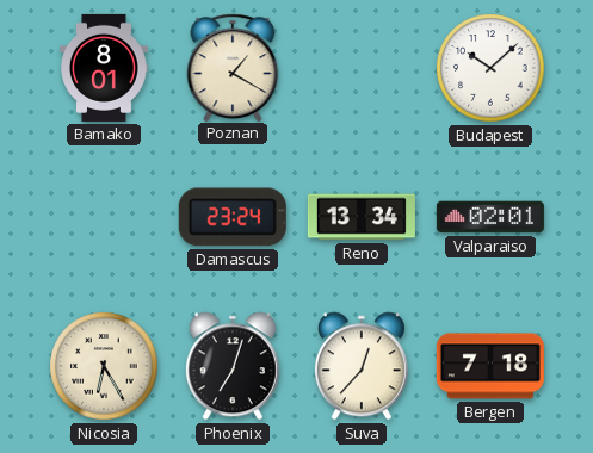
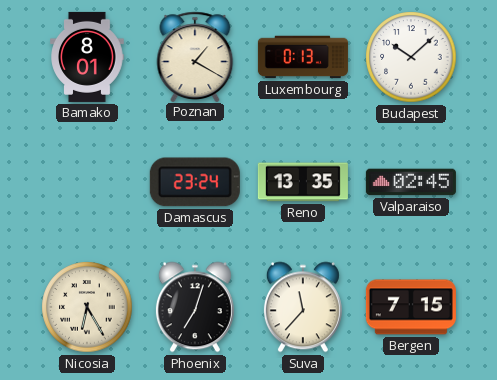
Luxembourg: none -> 0:13
Reno: 13:34 -> 13:35
Valparaiso: 02:01 -> 02:45
Suva: 12:37 -> 11:37
Bergen: 7:18 -> 7:15
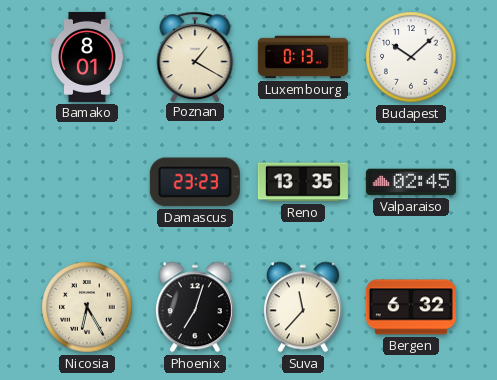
Damascus: 23:24 -> 23:23
Bergen: 7:15 -> 6:32
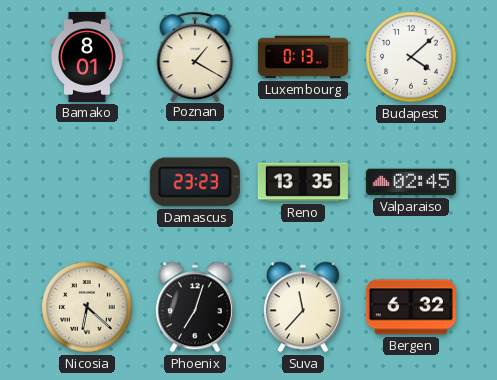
Budapest: 10:08 -> 4:08
Nicosia: 6:25 -> 6:22
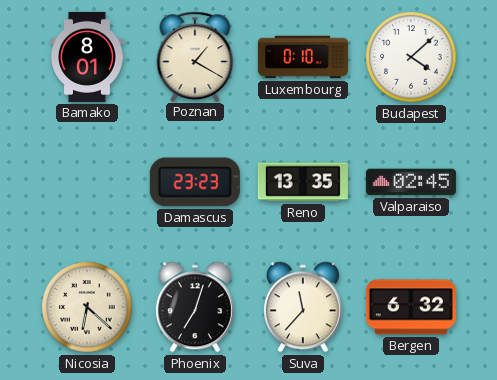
Luxembourg: 0:13 -> 0:10
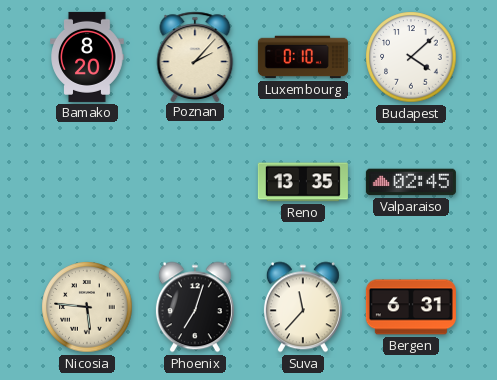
Bamako: 8:01 -> 8:20
Poznan: 1:20 -> 2:07
Damascus: 23:23 -> none
Nicosia: 6:22 -> 5:46
Bergen: 6:32 -> 6:31
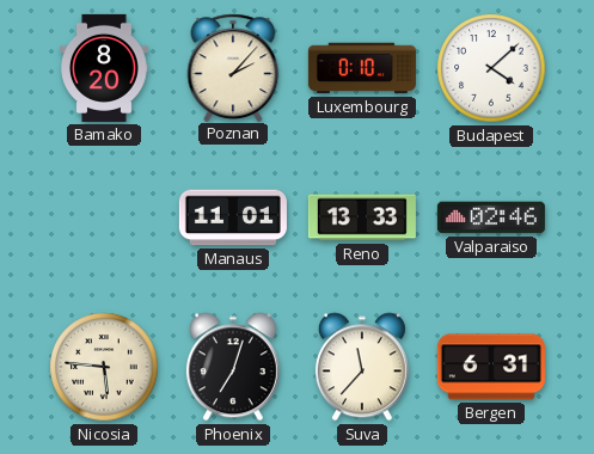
Manaus: none -> 11:01
Reno: 13:35 -> 13:33
Valparaiso: 02:45 -> 02:46
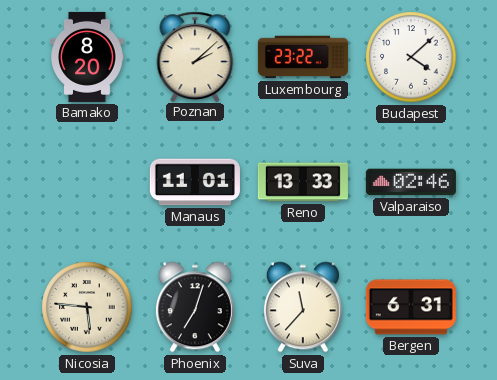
Poznan: 2:07 -> 2:08
Luxembourg: 0:10 -> 23:22
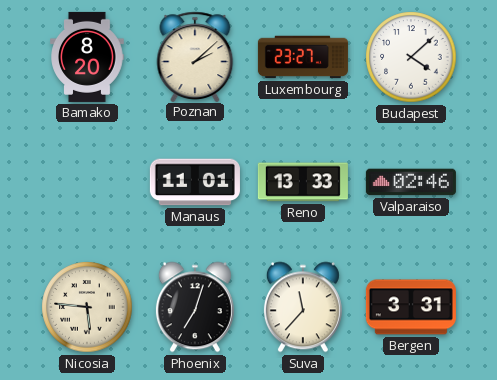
Luxembourg: 23:22 -> 23:27
Bergen: 6:31 -> 3:31
